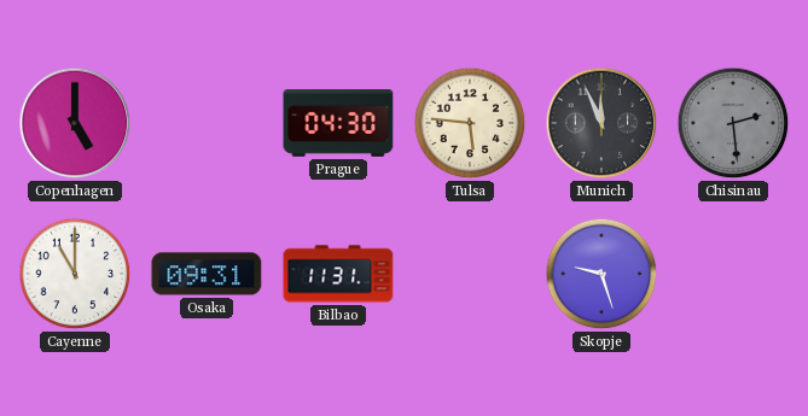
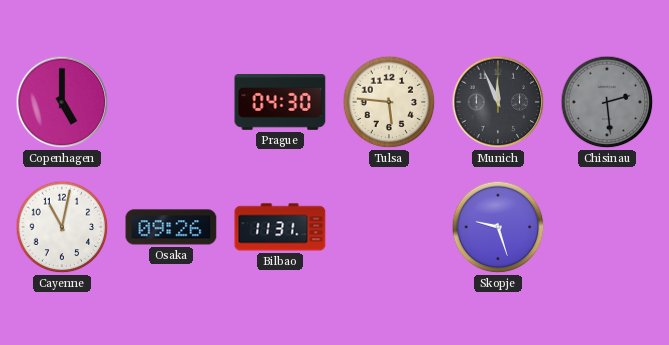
Cayenne: 11:00 -> 11:02
Osaka: 09:31 -> 09:26
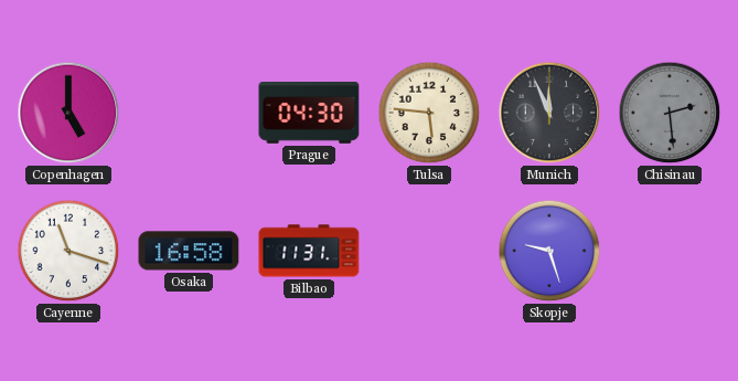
Cayenne: 11:02 -> 11:18
Osaka: 09:26 -> 16:58
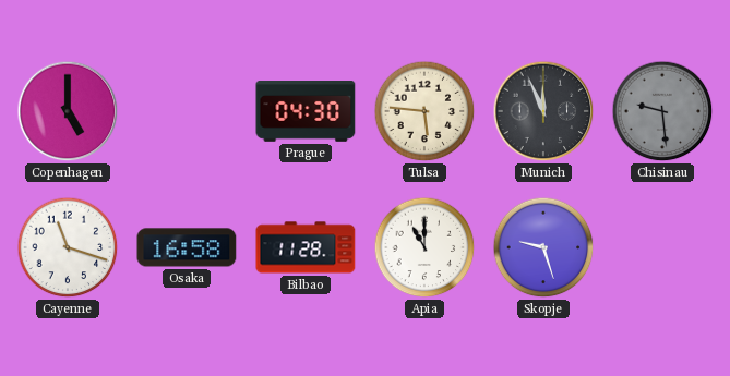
Chisinau: 2:29 -> 9:29
Bilbao: 11:31 -> 11:28
Apia: none -> 11:00
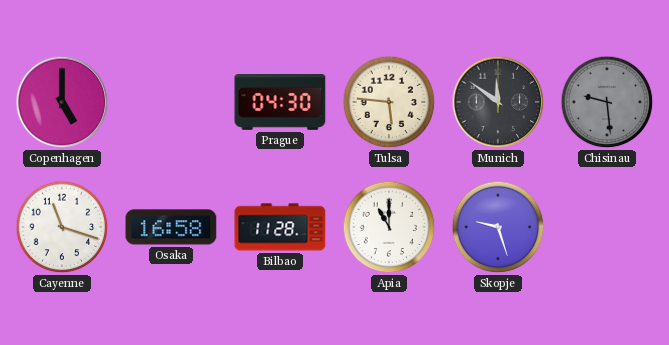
Munich: 11:56 -> 11:51
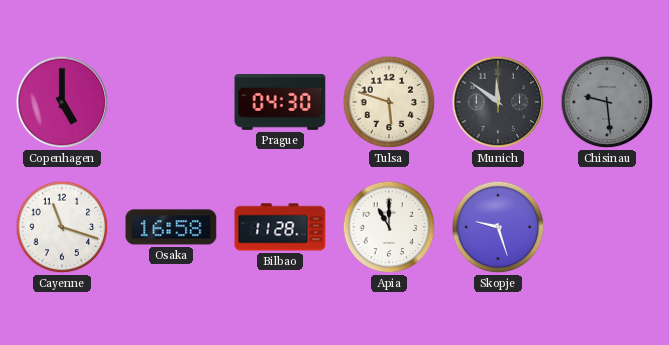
Tulsa: 5:46 -> 5:48
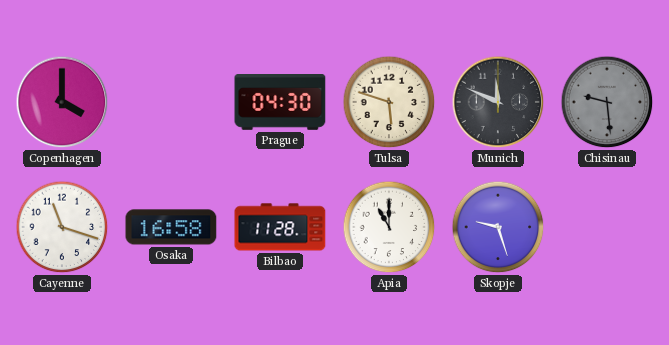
Copenhagen: 5:00 -> 4:00
Munich: 11:51 -> 11:49
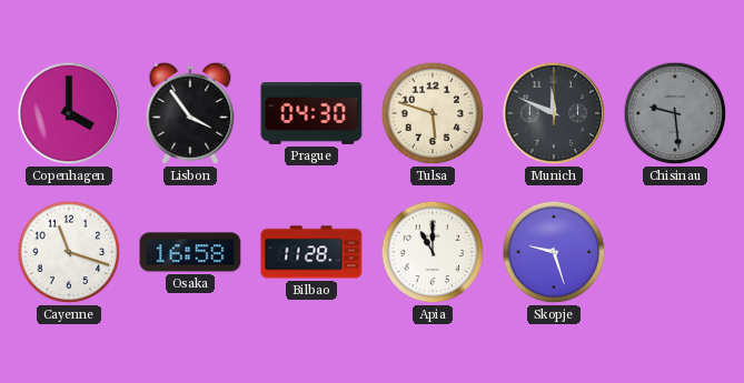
Lisbon: none -> 3:54
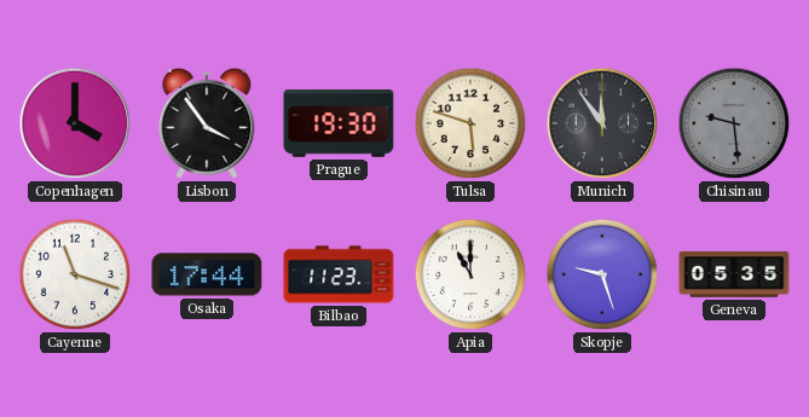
Prague: 04:30 -> 19:30
Munich: 11:49 -> 11:54
Osaka: 16:58 -> 17:44
Bilbao: 11:28 -> 11:23
Geneva: none -> 05:35
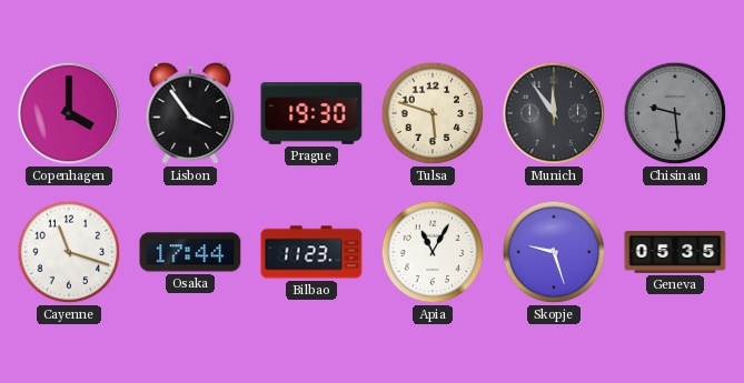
Apia: 11:00 -> 11:05
